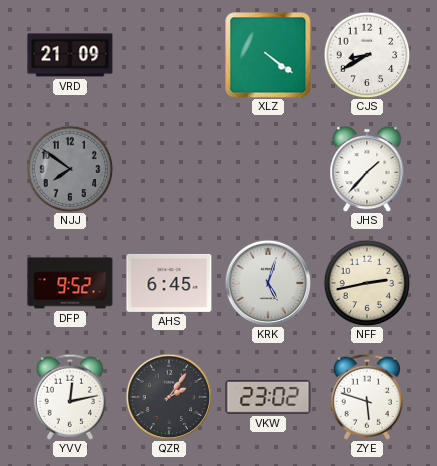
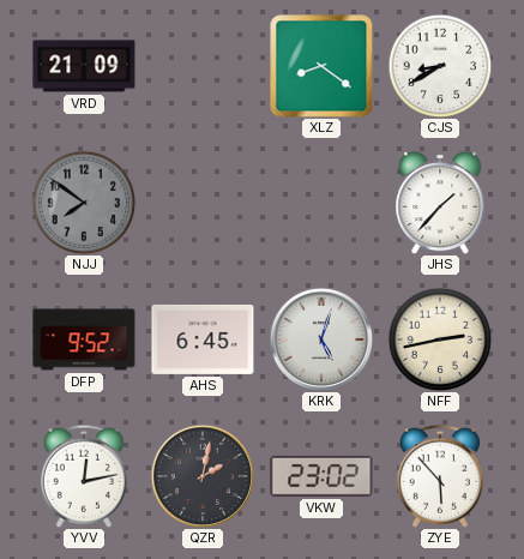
XLZ: 4:21 -> 8:21
QZR: 2:06 -> 2:02
ZYE: 5:48 -> 5:53
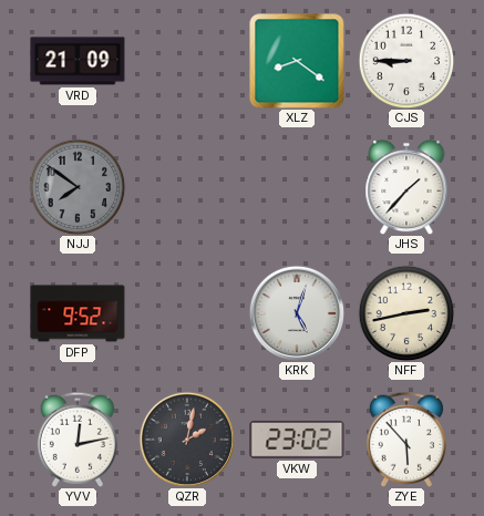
CJS: 8:40 -> 8:45
AHS: 6:45 -> none
